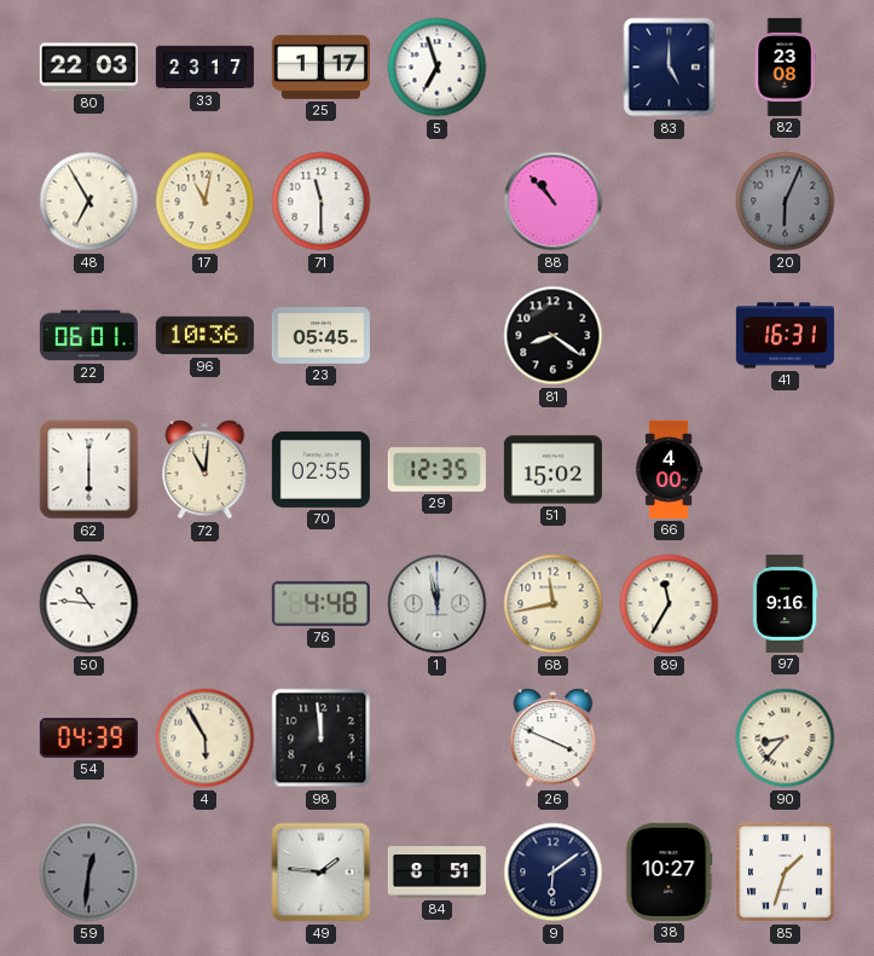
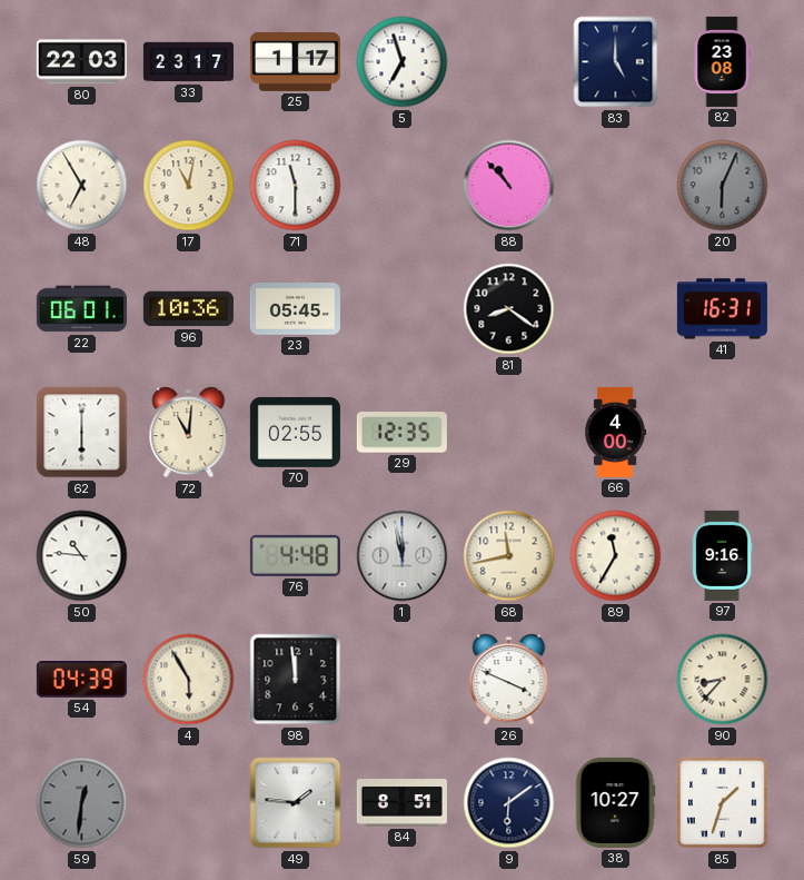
51: 15:02 -> none
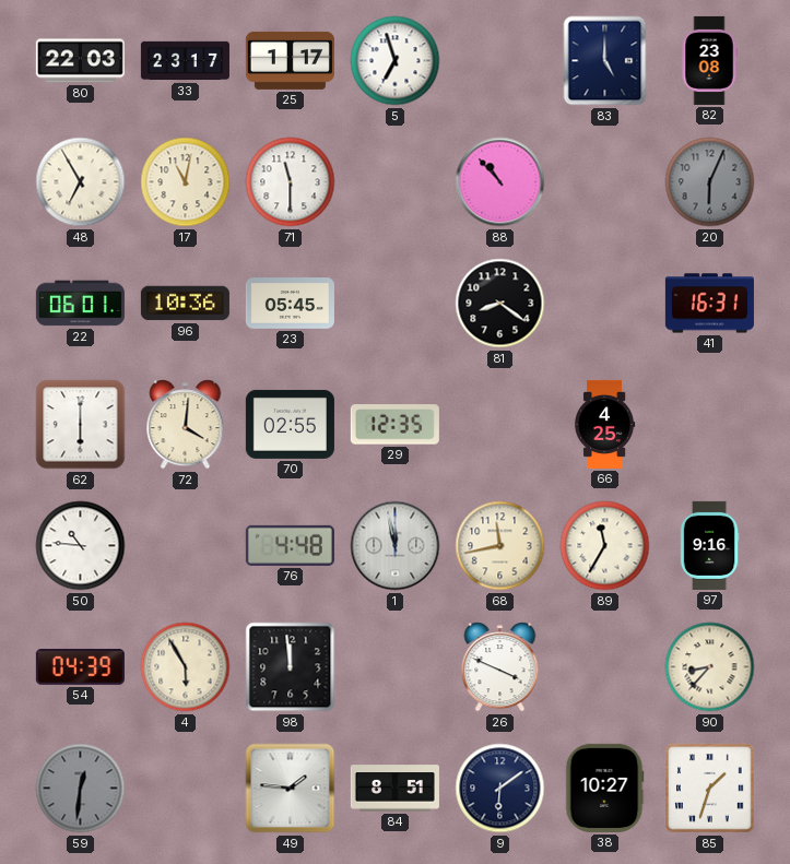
72: 11:01 -> 4:01
66: 4:00 -> 4:25
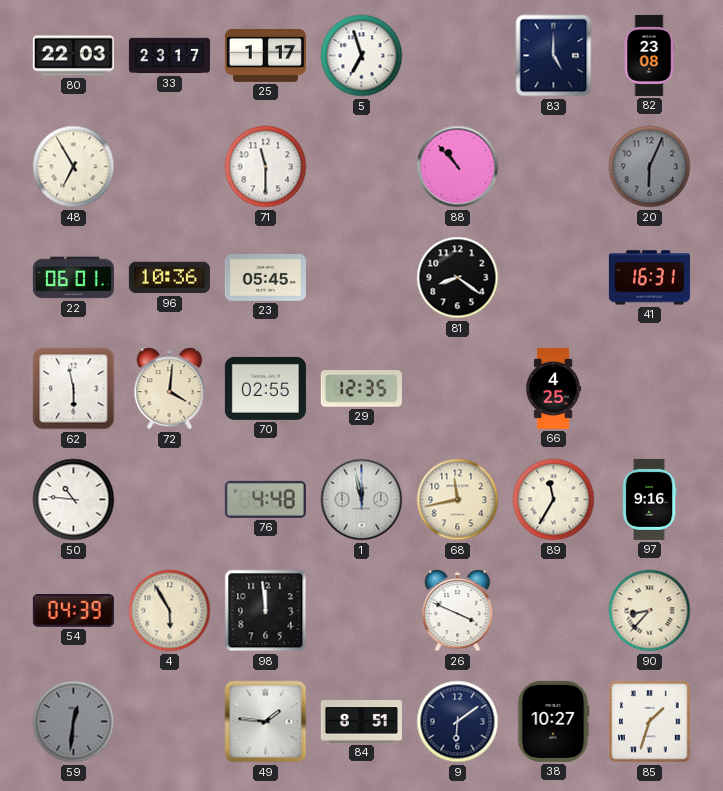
17: 11:02 -> none
62: 6:00 -> 5:58
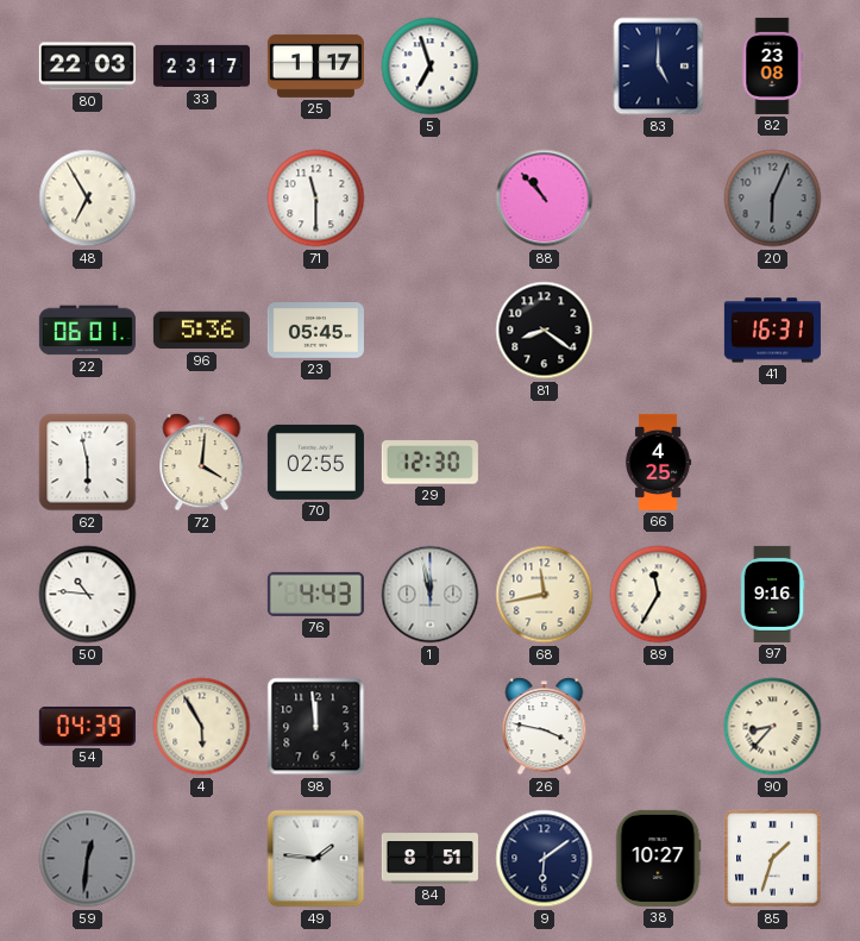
96: 10:36 -> 5:36
29: 12:35 -> 12:30
76: 4:48 -> 4:43
26: 3:49 -> 3:47
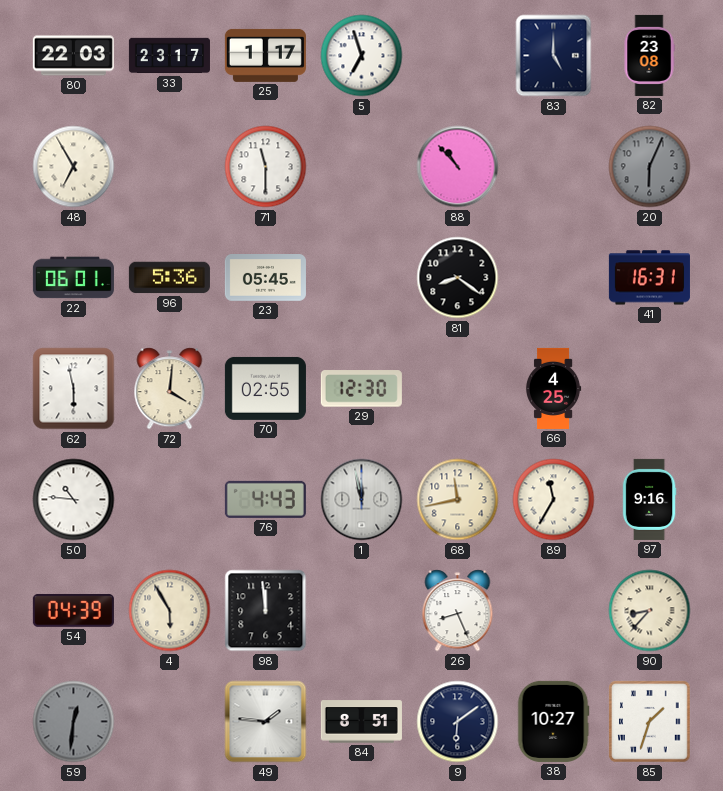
26: 3:47 -> 8:26
